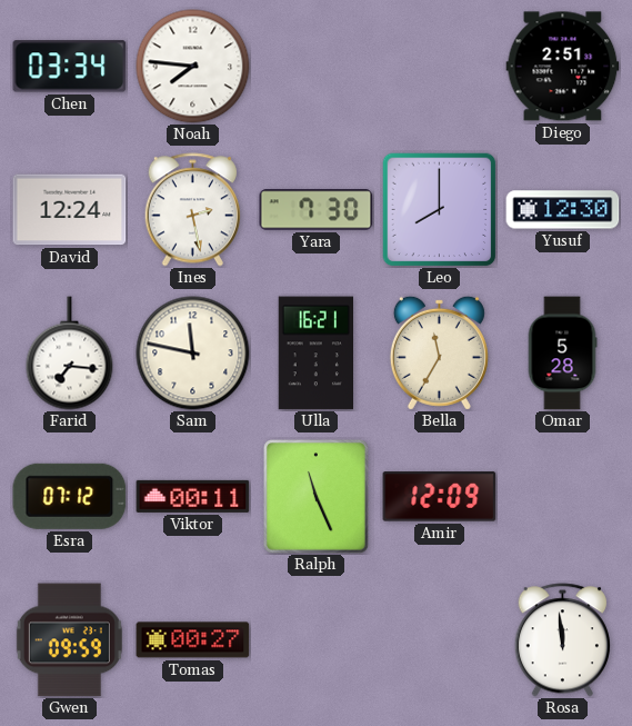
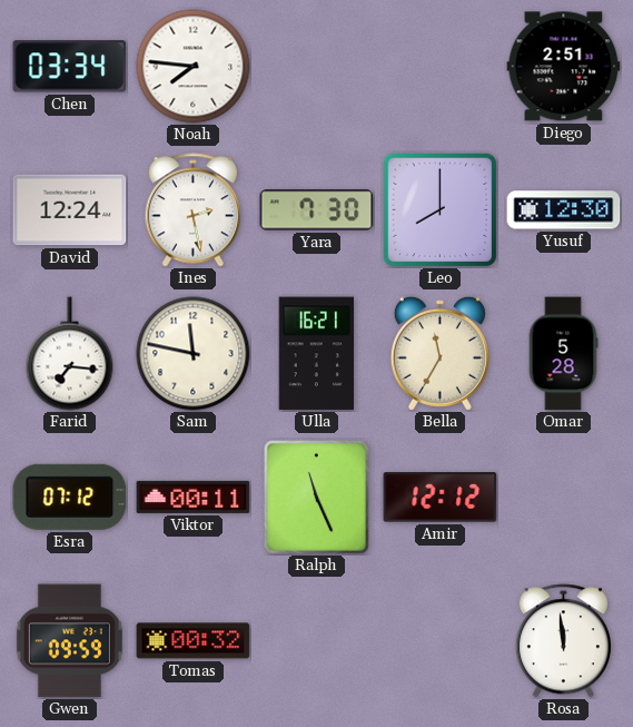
Amir: 12:09 -> 12:12
Tomas: 00:27 -> 00:32
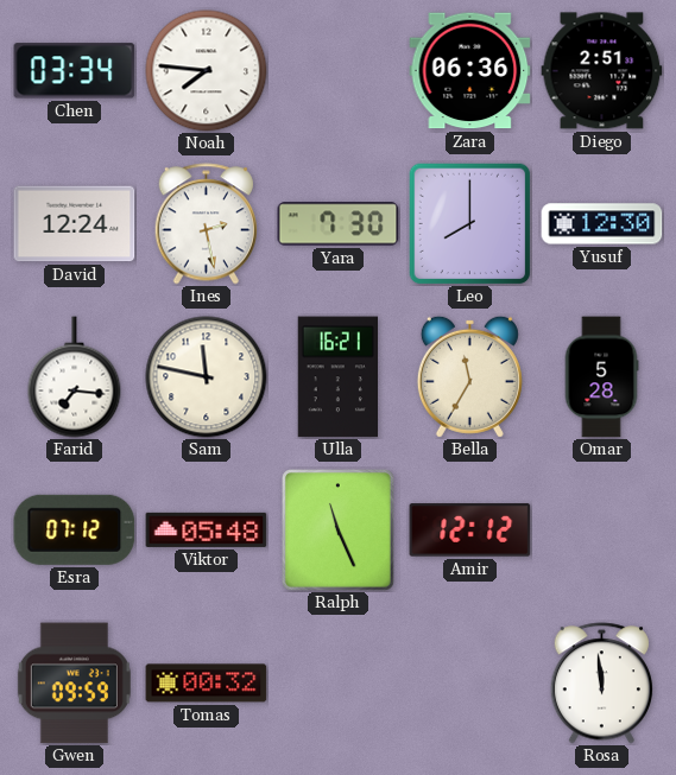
Zara: none -> 06:36
Viktor: 00:11 -> 05:48
